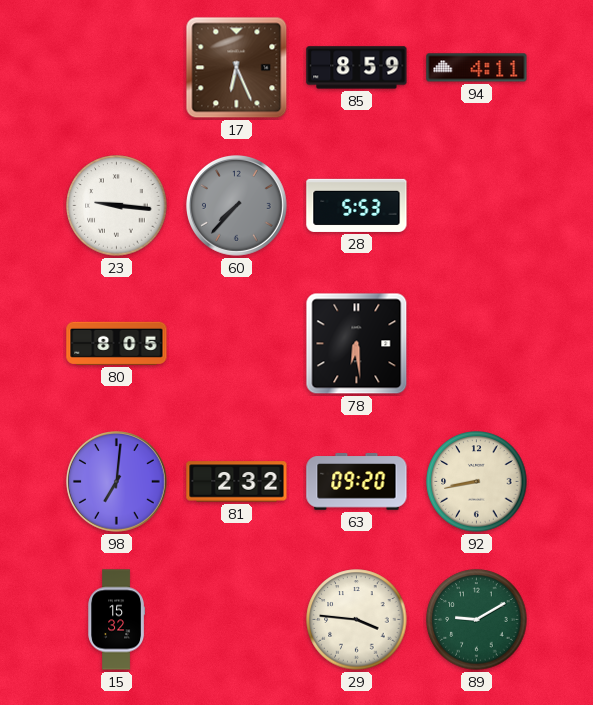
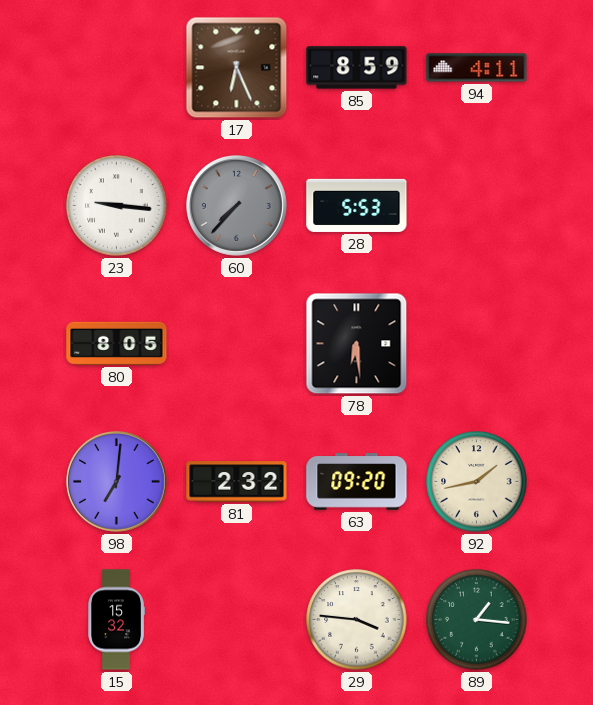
92: 8:43 -> 1:43
89: 9:10 -> 1:16
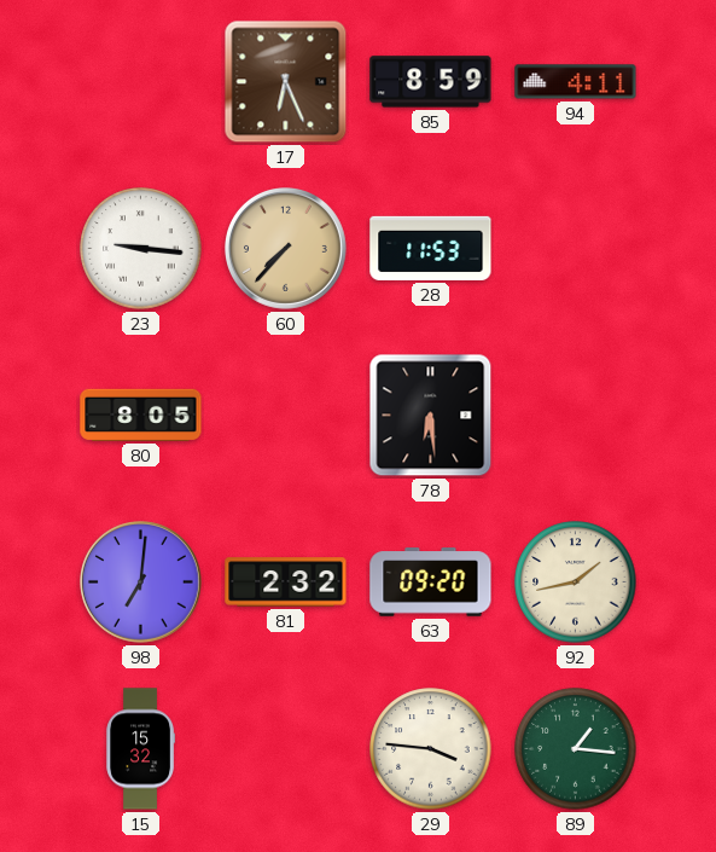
60 dial: grey -> champagne
28: 5:53 -> 11:53
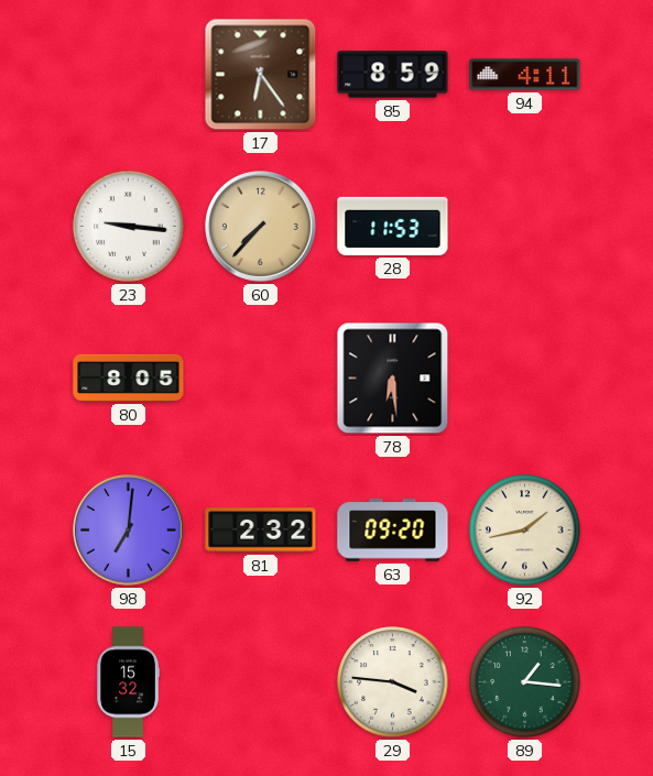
17: 6:26 -> 6:24
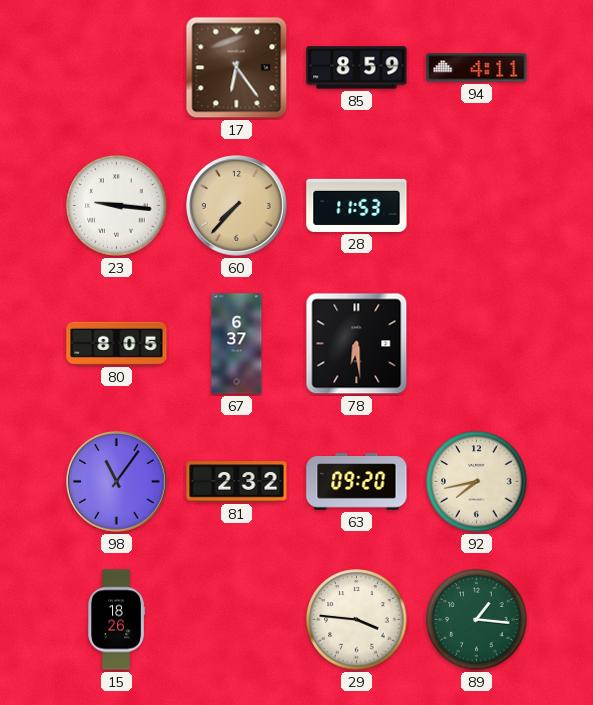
67: none -> 6:37
98: 7:01 -> 11:06
92: 1:43 -> 7:43
15: 15:32 -> 18:26
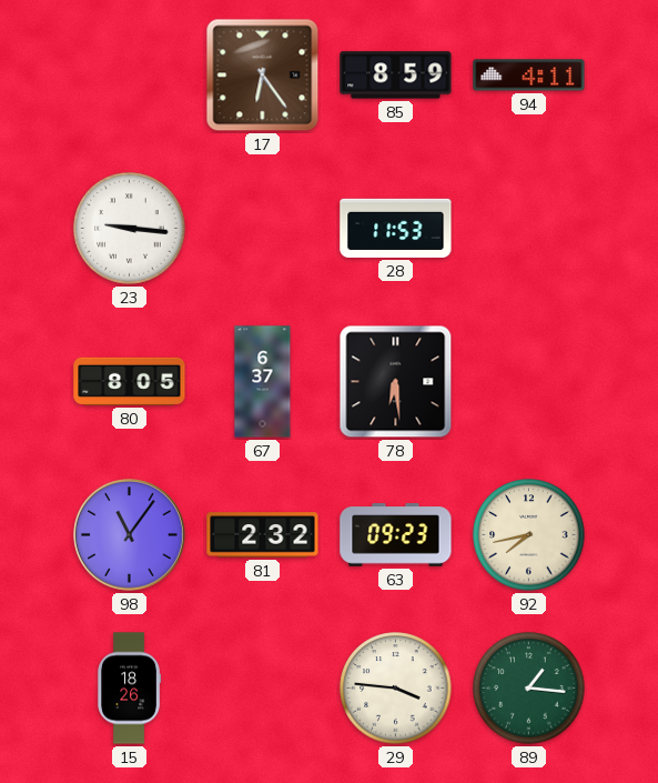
60: 7:37 -> none
63: 09:20 -> 09:23
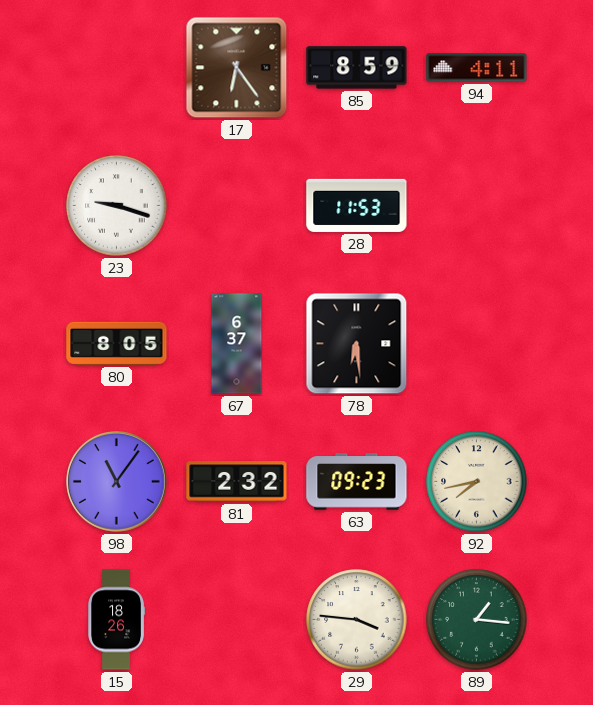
23: 9:16 -> 9:18
